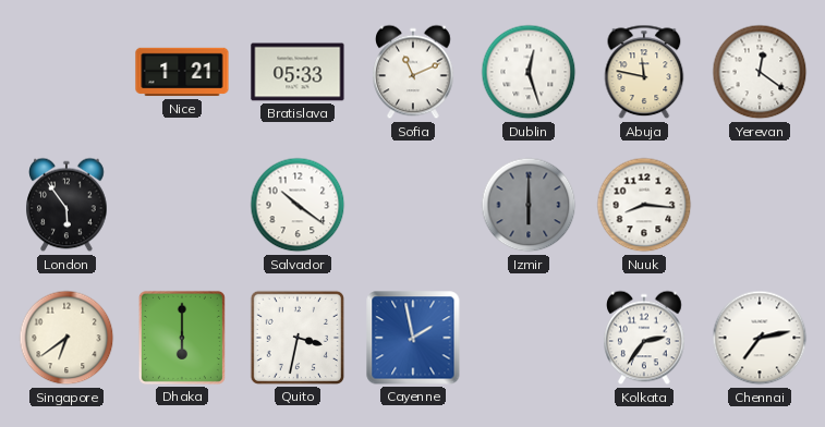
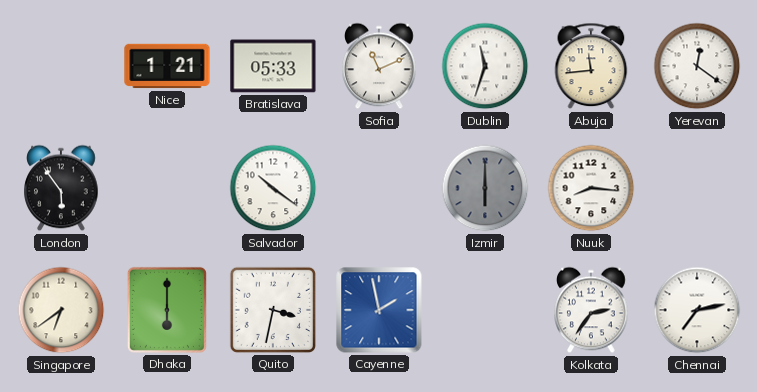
Dublin: 12:27 -> 11:33
Abuja: 11:47 -> 11:44
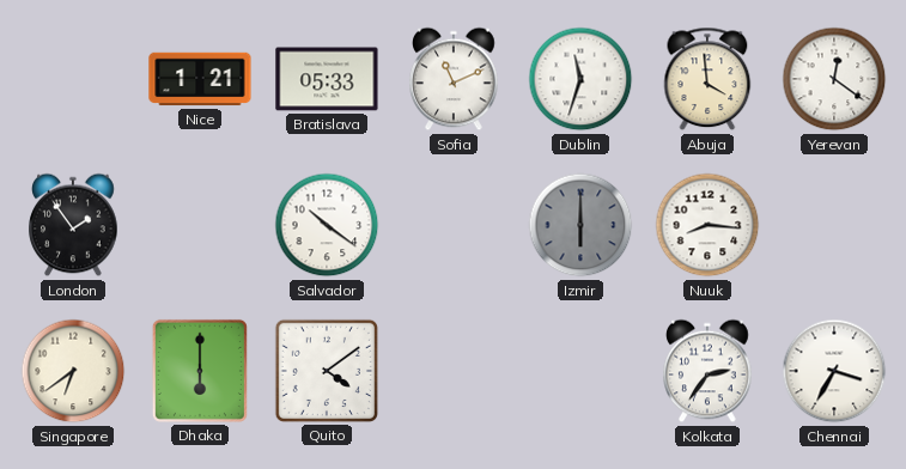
Abuja: 11:44 -> 3:59
London: 5:54 -> 1:54
Quito: 3:32 -> 4:09
Cayenne: 1:58 -> none
Chennai: 7:13 -> 3:35
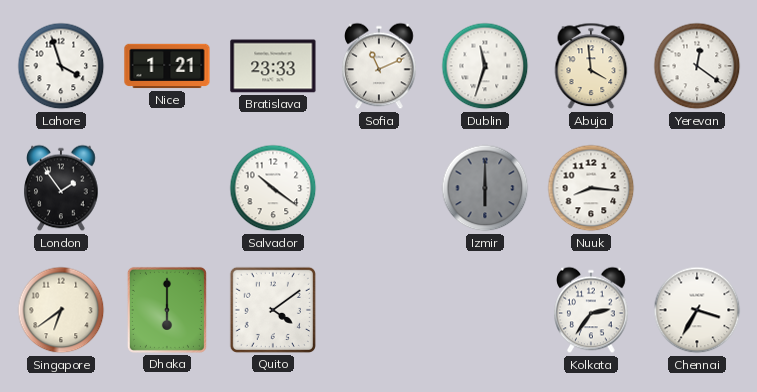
Lahore: none -> 3:57
Bratislava: 05:33 -> 23:33
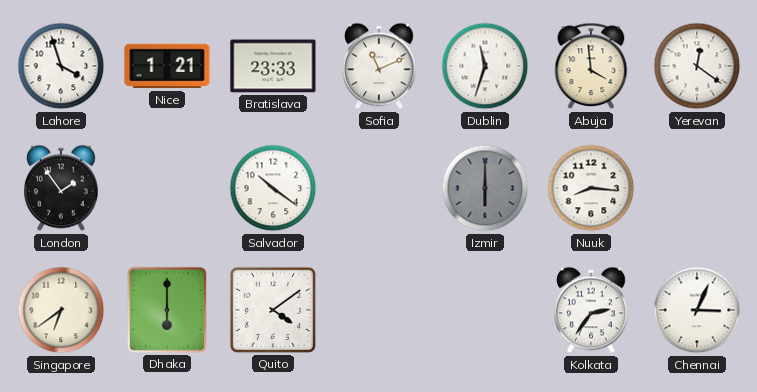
Chennai: 3:35 -> 3:04
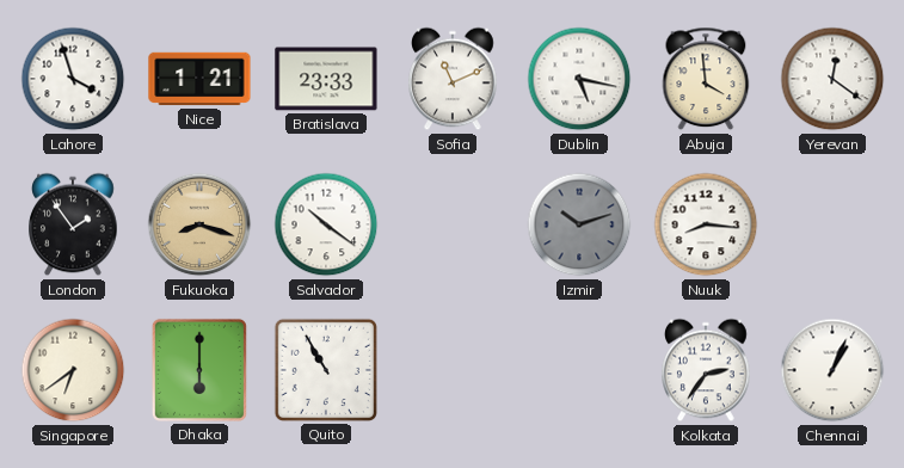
Dublin: 11:33 -> 5:17
Fukuoka: none -> 8:18
Izmir: 6:00 -> 10:12
Quito: 4:09 -> 10:55
Chennai: 3:04 -> 1:04
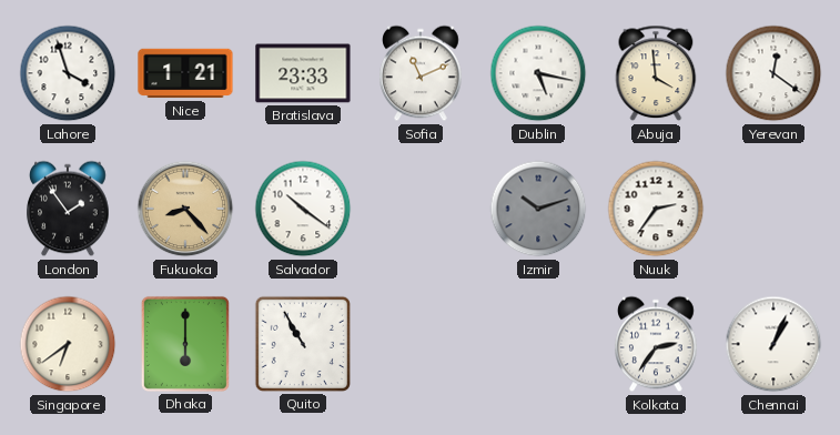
Fukuoka: 8:18 -> 8:23
Nuuk: 8:16 -> 2:36
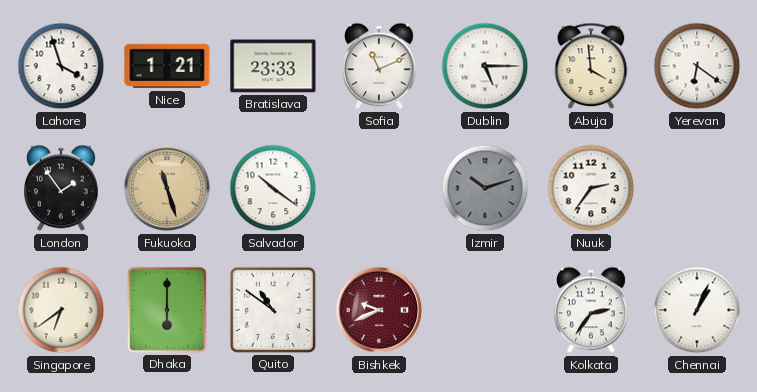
Dublin: 5:17 -> 5:15
Yerevan: 12:21 -> 6:21
Fukuoka: 8:23 -> 11:27
Quito: 10:55 -> 10:51
Bishkek: none -> 9:41
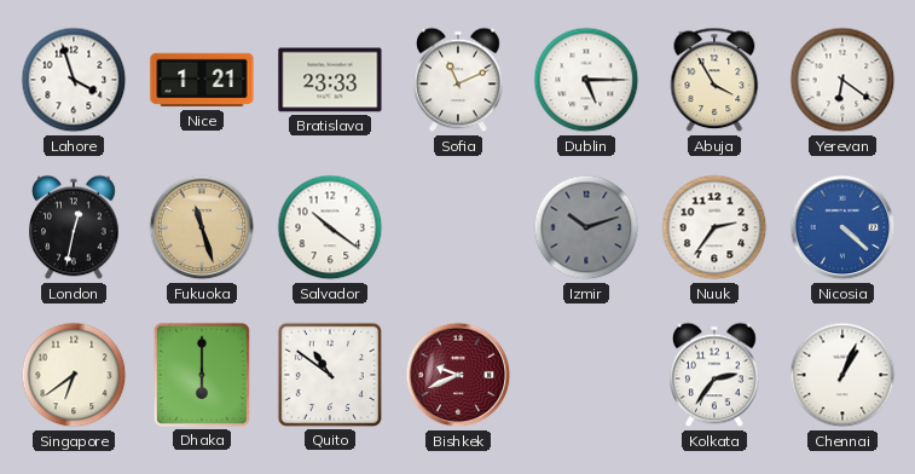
Abuja: 3:59 -> 3:55
London: 1:54 -> 12:32
Nicosia: none -> 4:22
